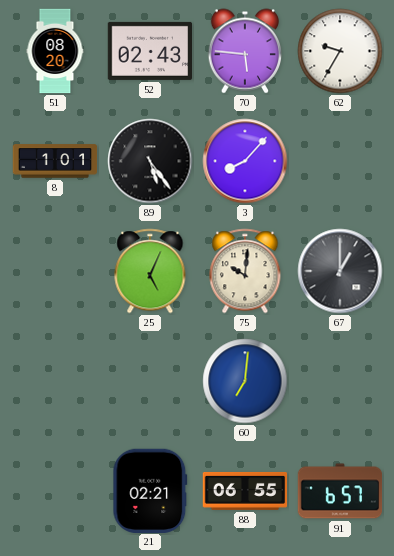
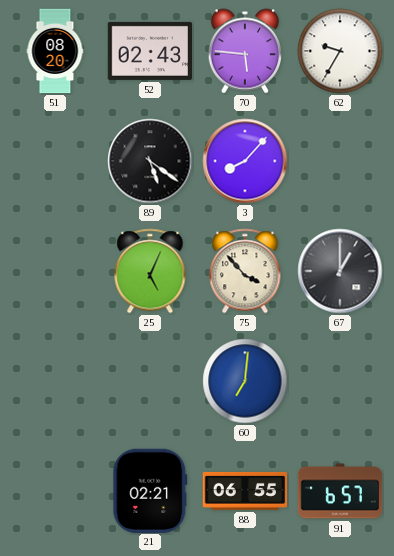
8: 1:01 -> none
89: 5:24 -> 5:21
75: 10:01 -> 3:53
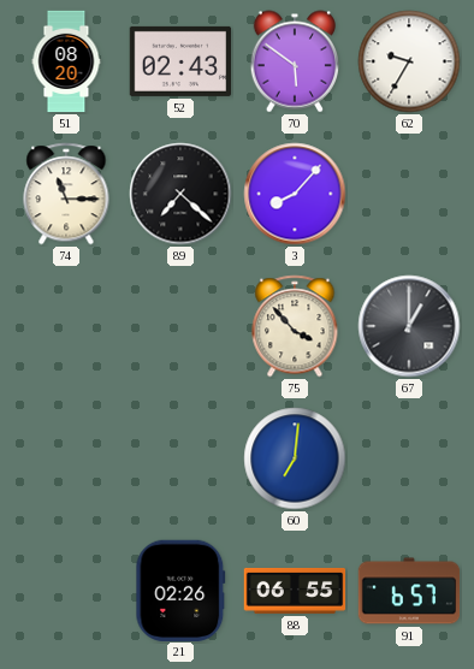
70: 5:46 -> 5:51
74: none -> 11:15
89: 5:21 -> 7:22
25: 5:04 -> none
21: 02:21 -> 02:26
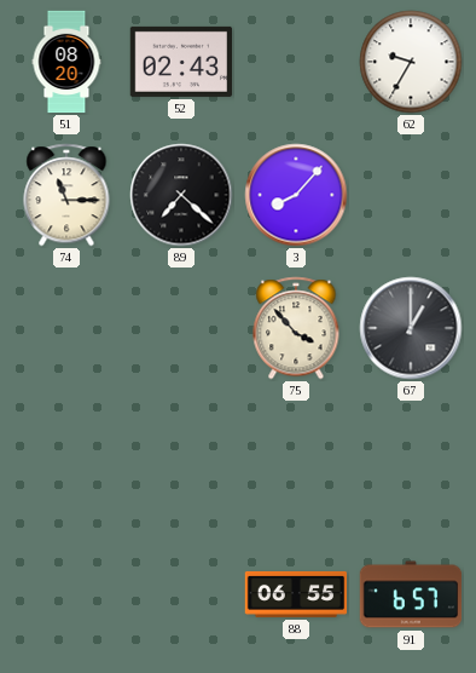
70: 5:51 -> none
60: 7:01 -> none
21: 02:26 -> none
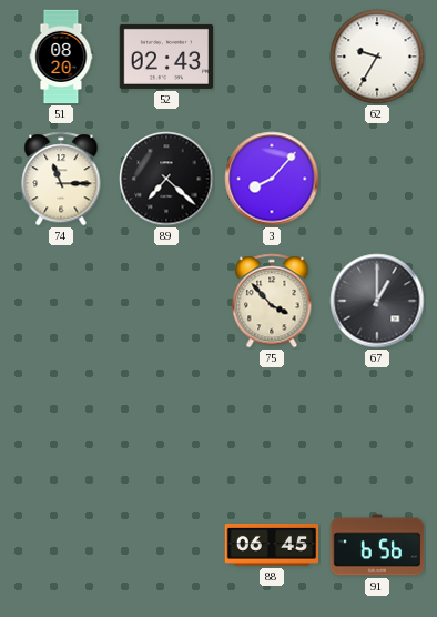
88: 06:55 -> 06:45
91: 6:57 -> 6:56
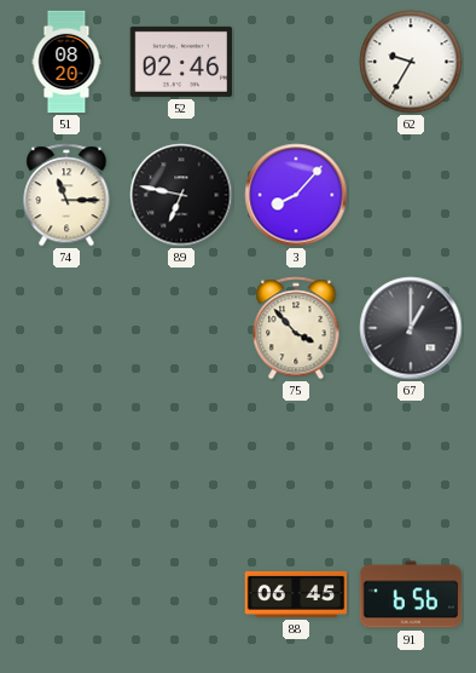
52: 02:43 -> 02:46
89: 7:22 -> 6:47
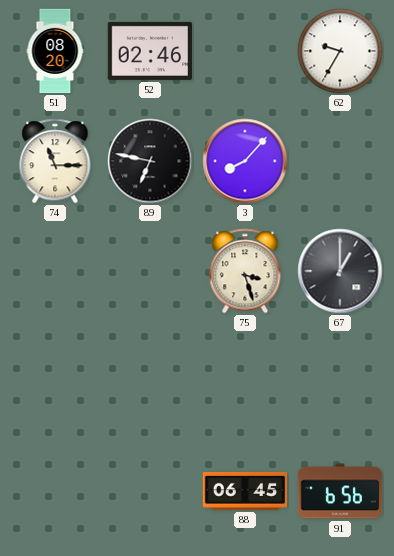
75: 3:53 -> 3:27
